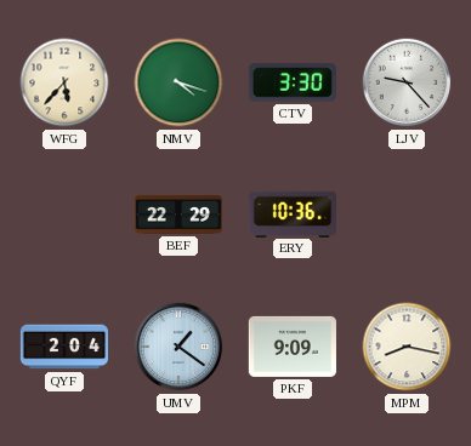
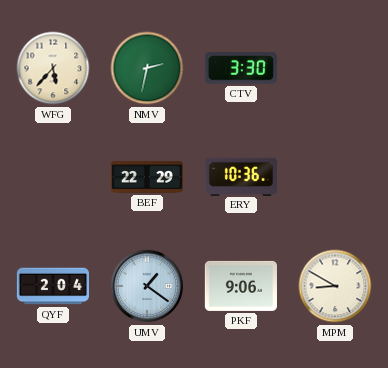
NMV: 4:18 -> 2:32
LJV: 9:23 -> none
PKF: 9:09 -> 9:06
MPM: 8:17 -> 8:50
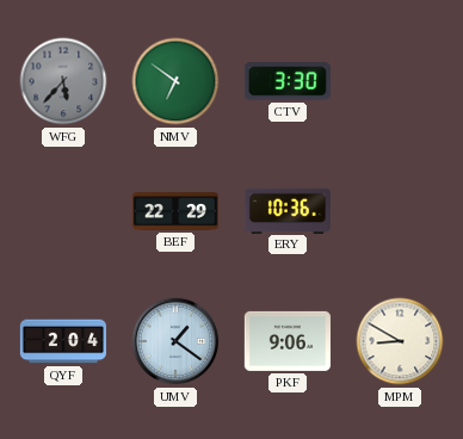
WFG dial: cream -> grey
NMV: 2:32 -> 6:51
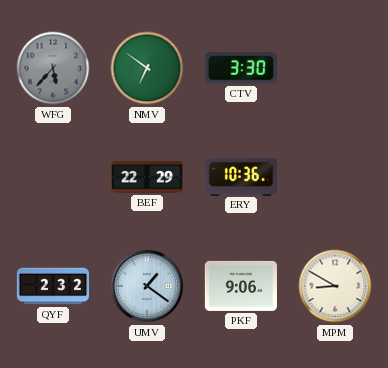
QYF: 2:04 -> 2:32
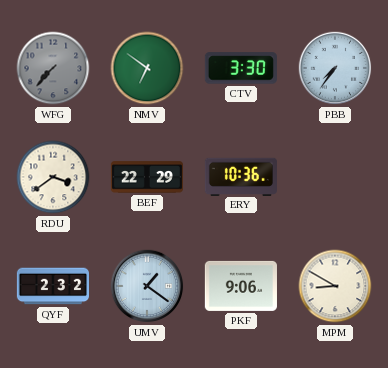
WFG: 5:37 -> 7:37
PBB: none -> 7:36
RDU: none -> 3:39
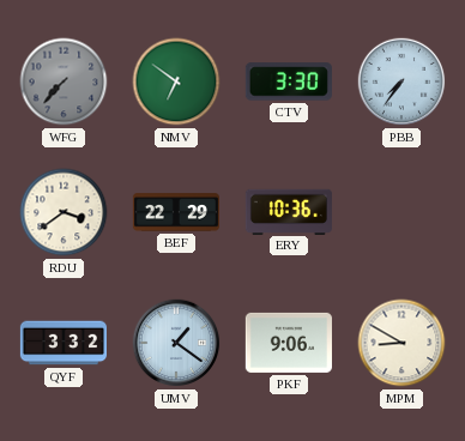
QYF: 2:32 -> 3:32
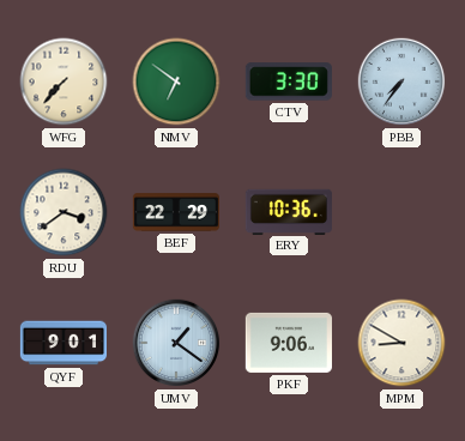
WFG dial: grey -> cream
QYF: 3:32 -> 9:01
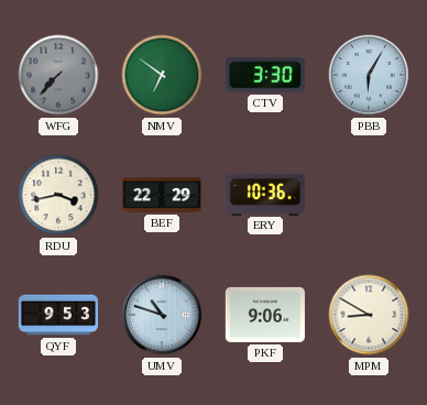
WFG dial: cream -> grey
PBB: 7:36 -> 6:05
RDU: 3:39 -> 3:43
QYF: 9:01 -> 9:53
UMV: 1:21 -> 10:48
